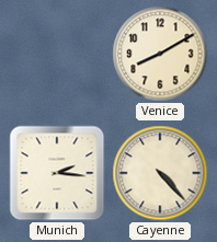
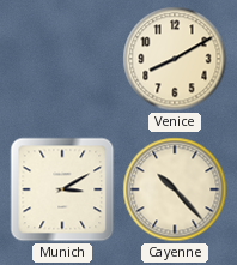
Munich: 2:16 -> 3:10
Cayenne: 4:23 -> 10:23
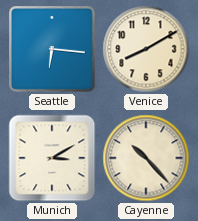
Seattle: none -> 6:16
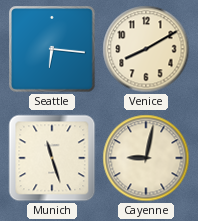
Munich: 3:10 -> 11:27
Cayenne: 10:23 -> 9:02
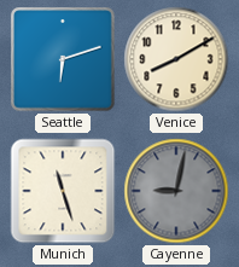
Seattle: 6:16 -> 6:12
Cayenne dial: cream -> grey
